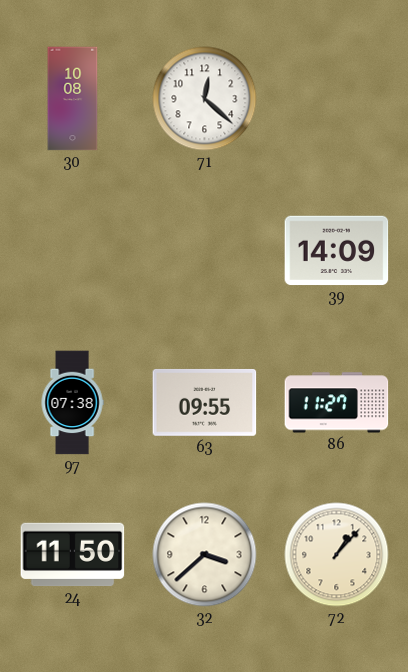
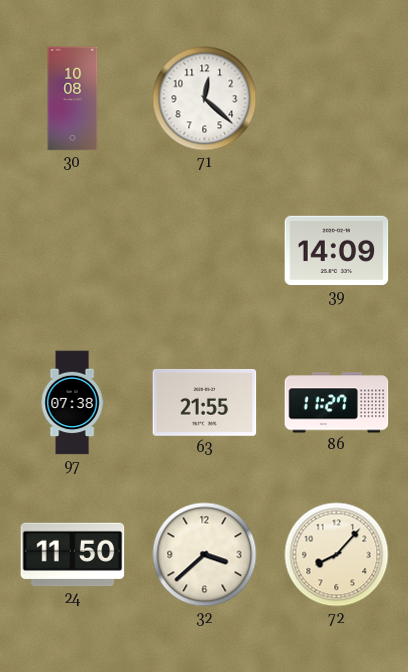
63: 09:55 -> 21:55
72: 1:07 -> 8:07
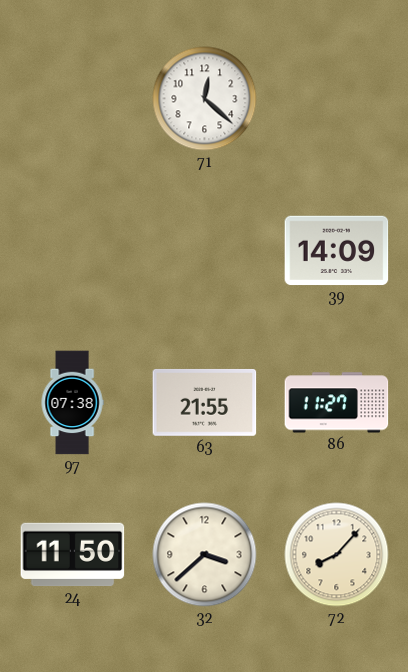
30: 10:08 -> none
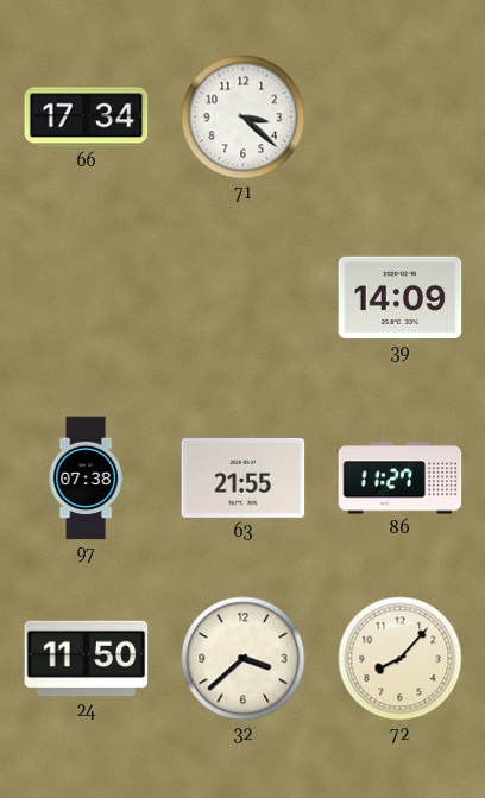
66: none -> 17:34
71: 12:22 -> 3:22
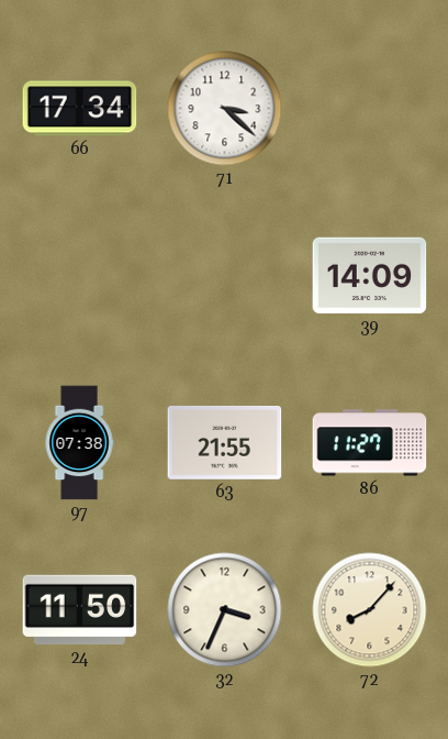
32: 3:38 -> 3:34
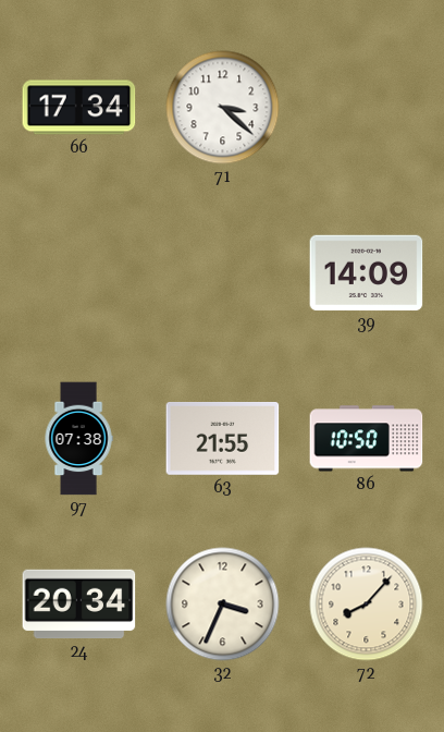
86: 11:27 -> 10:50
24: 11:50 -> 20:34
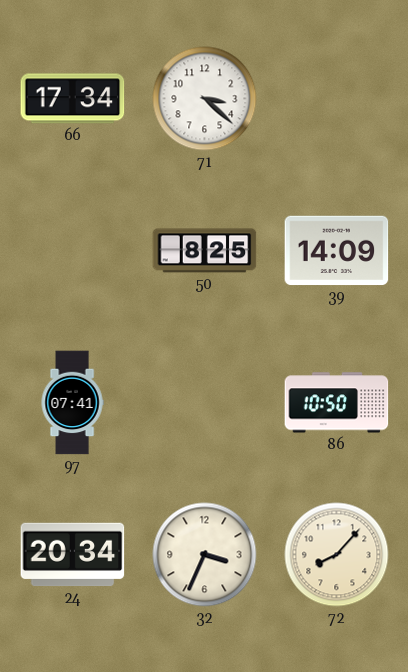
50: none -> 8:25
97: 07:38 -> 07:41
63: 21:55 -> none
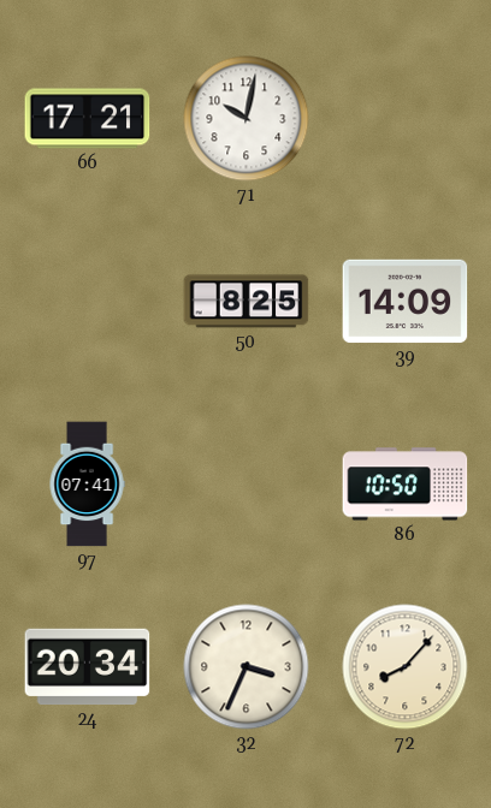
66: 17:34 -> 17:21
71: 3:22 -> 10:02
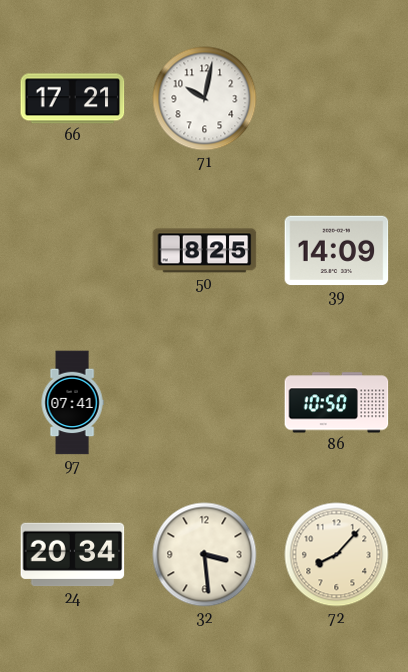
32: 3:34 -> 3:29
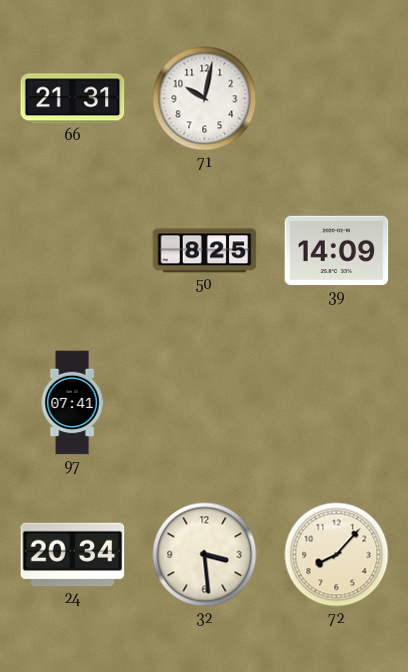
66: 17:21 -> 21:31
86: 10:50 -> none
